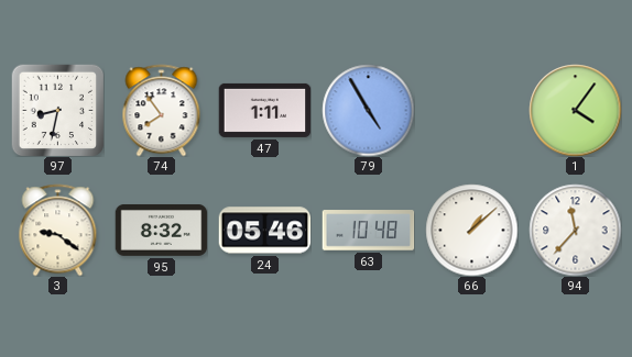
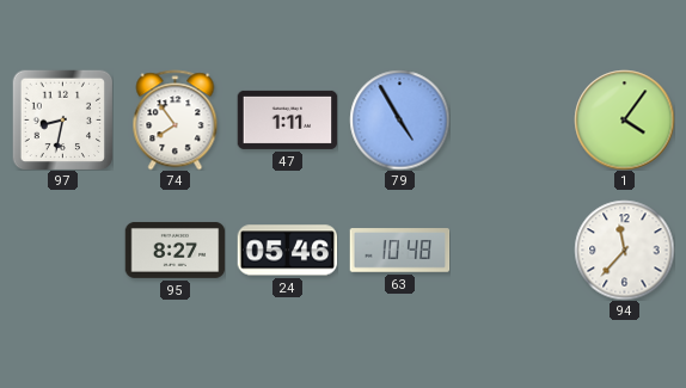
3: 9:21 -> none
95: 8:32 -> 8:27
66: 1:08 -> none
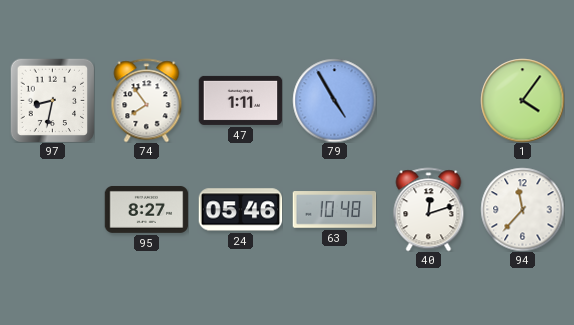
40: none -> 12:12
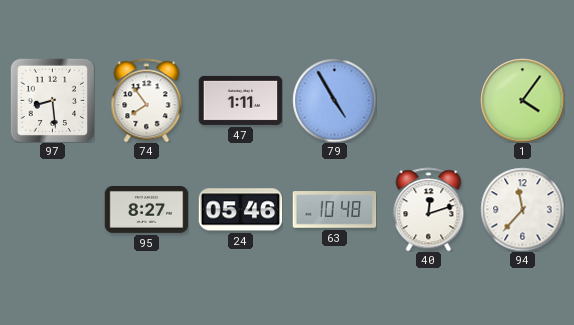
97: 8:32 -> 8:29
